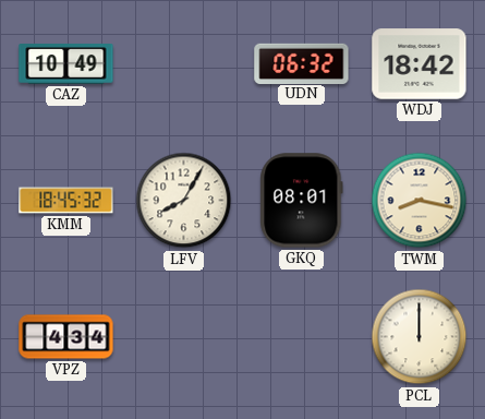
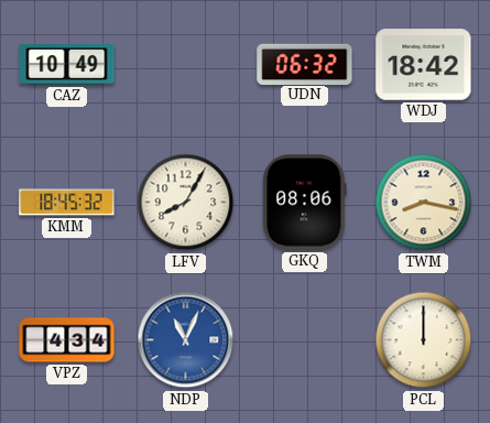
GKQ: 08:01 -> 08:06
NDP: none -> 11:04
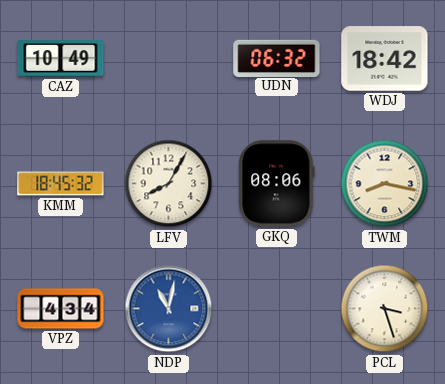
NDP: 11:04 -> 11:02
PCL: 12:00 -> 3:27
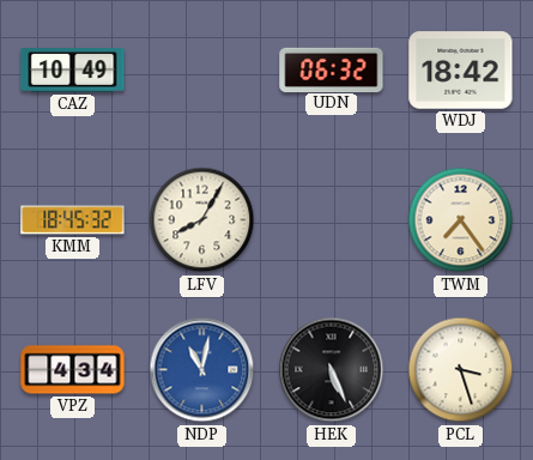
GKQ: 08:06 -> none
TWM: 8:17 -> 7:24
HEK: none -> 5:26
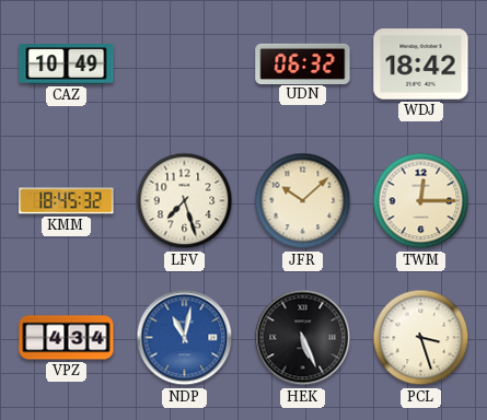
LFV: 8:05 -> 7:27
JFR: none -> 10:08
TWM: 7:24 -> 12:15
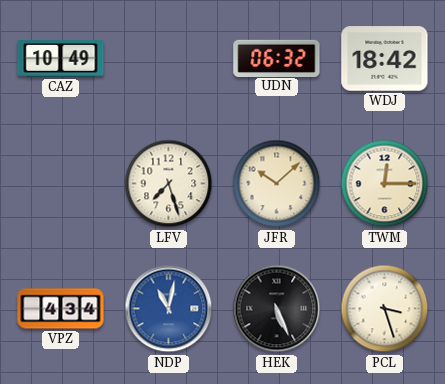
KMM: 18:45 -> none
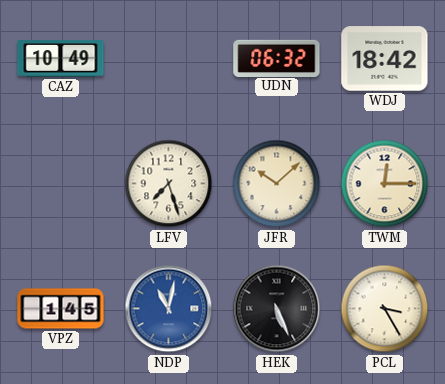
VPZ: 4:34 -> 1:45
PCL: 3:27 -> 3:25
